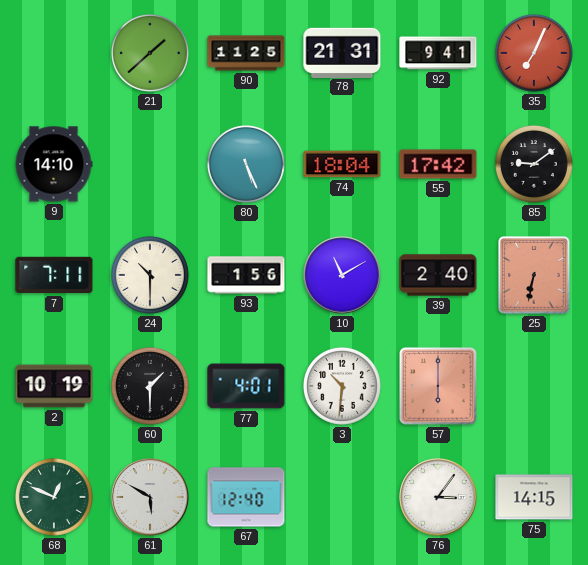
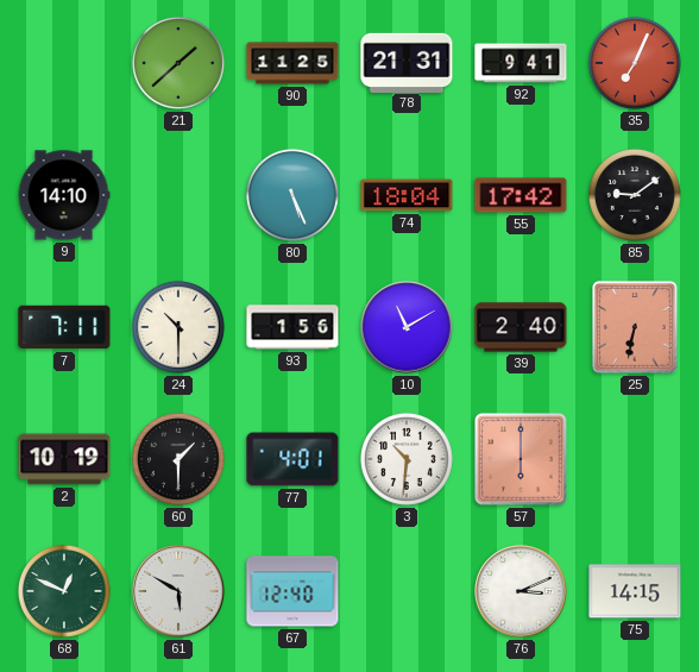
76: 3:06 -> 3:11
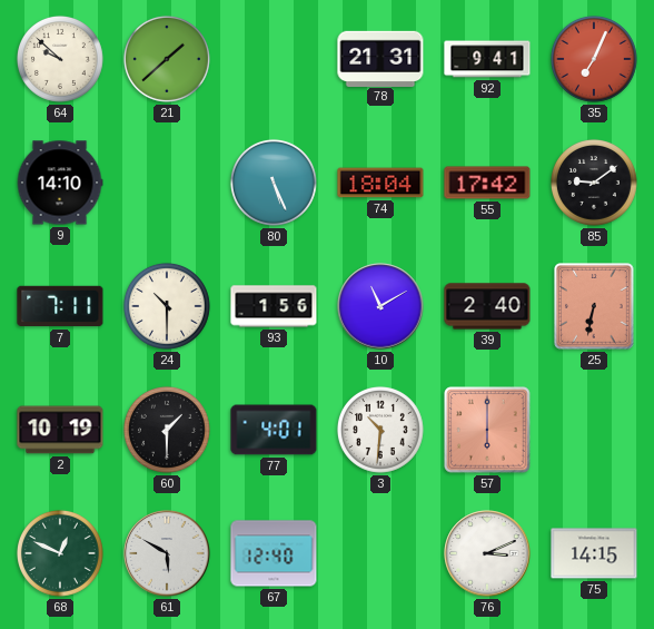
64: none -> 9:52
90: 11:25 -> none
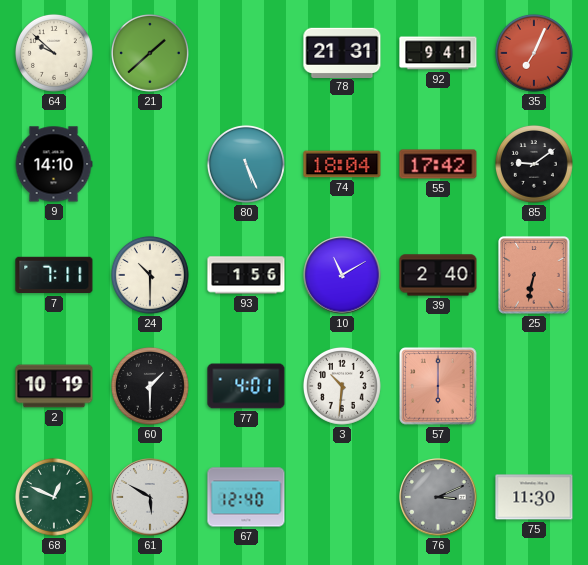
76 dial: white -> grey
75: 14:15 -> 11:30
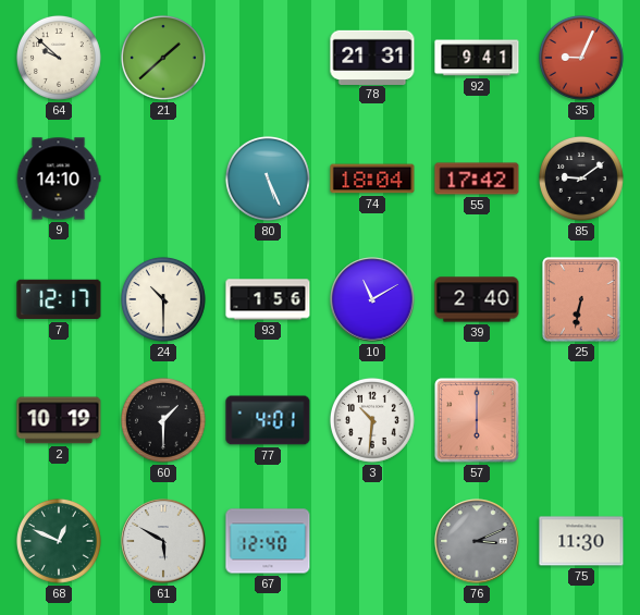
35: 7:04 -> 9:04
7: 7:11 -> 12:17
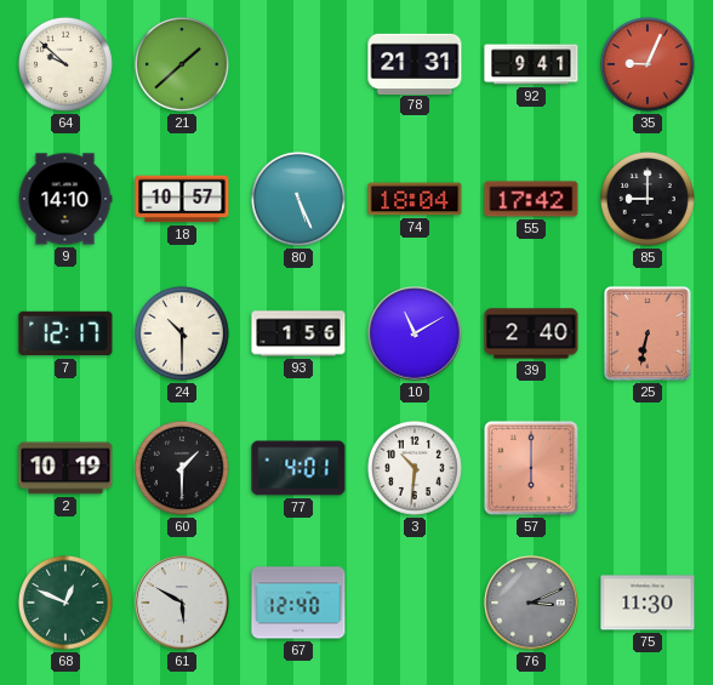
18: none -> 10:57
85: 9:09 -> 9:00
